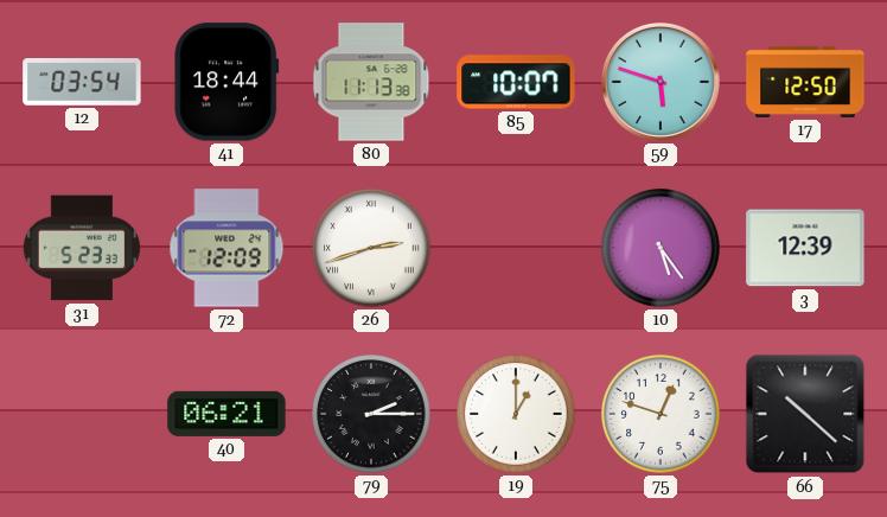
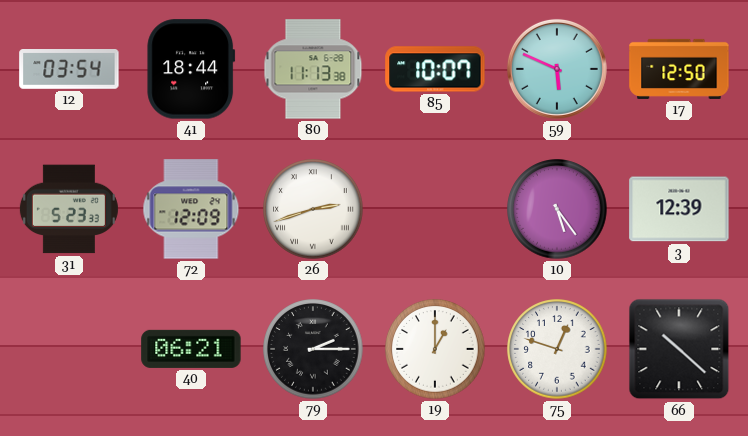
59: 5:48 -> 5:49
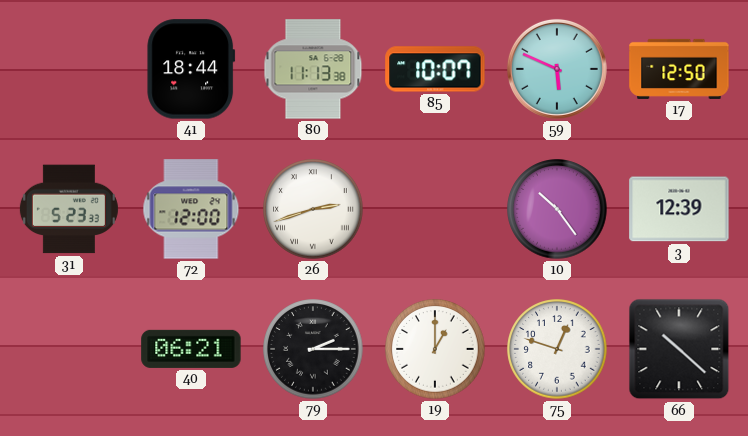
12: 03:54 -> none
72: 12:09 -> 12:00
10: 5:24 -> 10:24
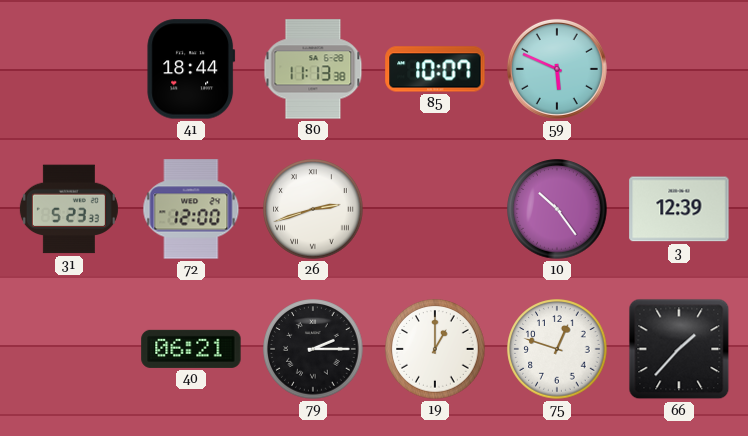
17: 12:50 -> none
66: 10:22 -> 1:37
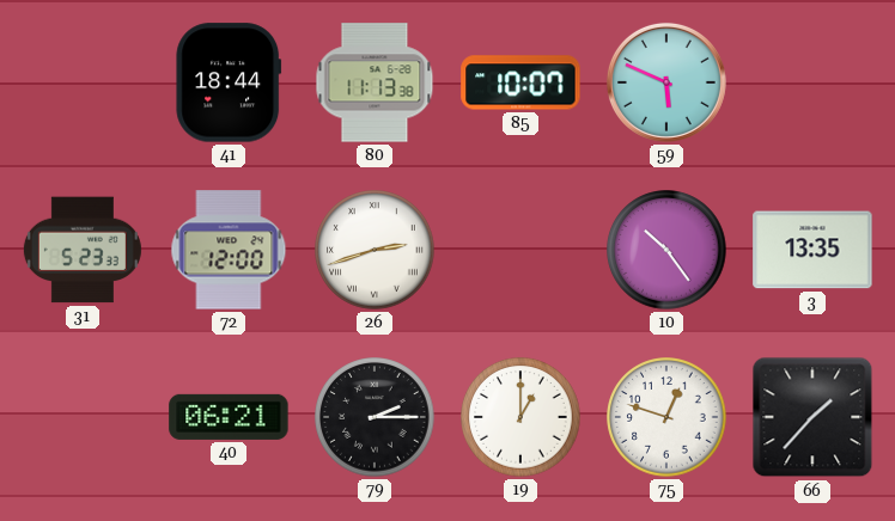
3: 12:39 -> 13:35
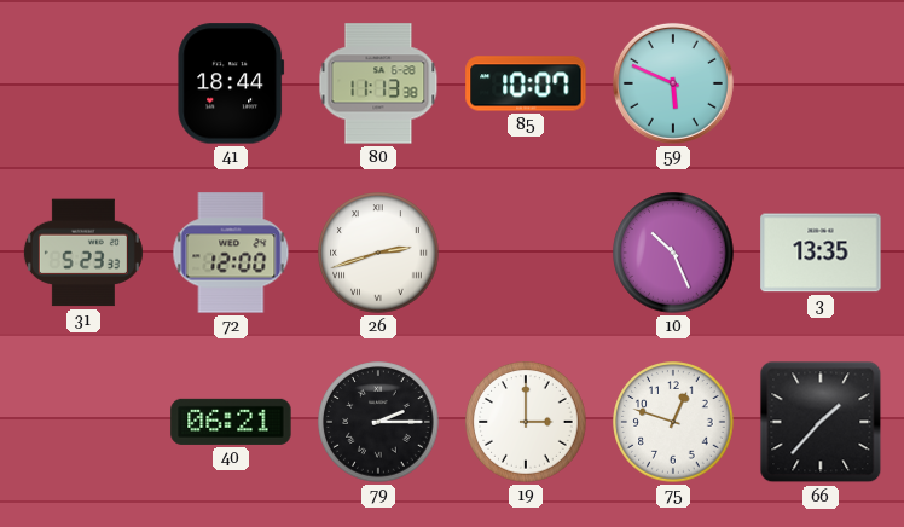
10: 10:24 -> 10:26
19: 1:00 -> 3:00
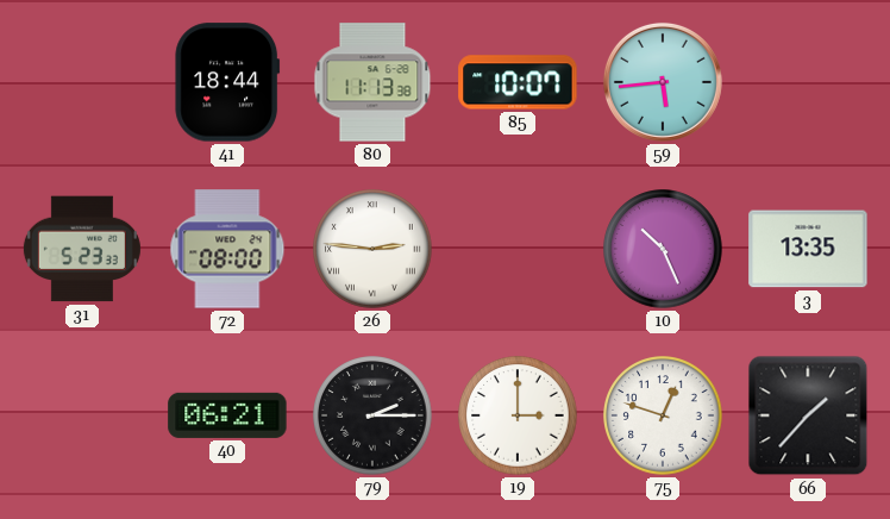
59: 5:49 -> 5:44
72: 12:00 -> 08:00
26: 2:42 -> 2:46
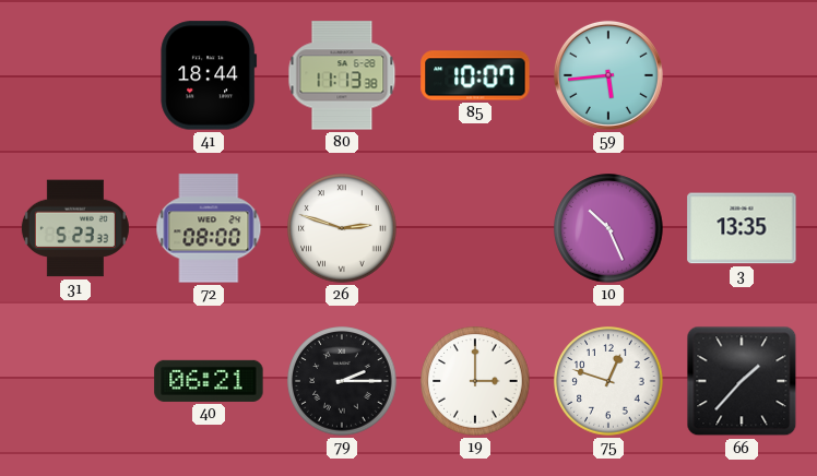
26: 2:46 -> 2:48
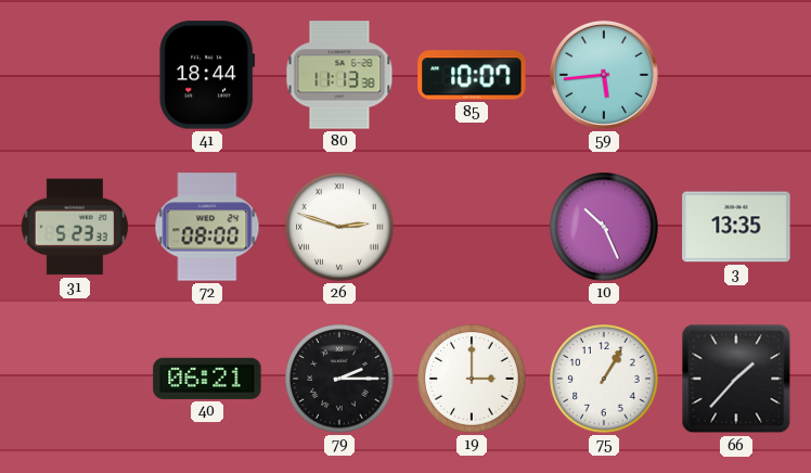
75: 12:48 -> 1:05
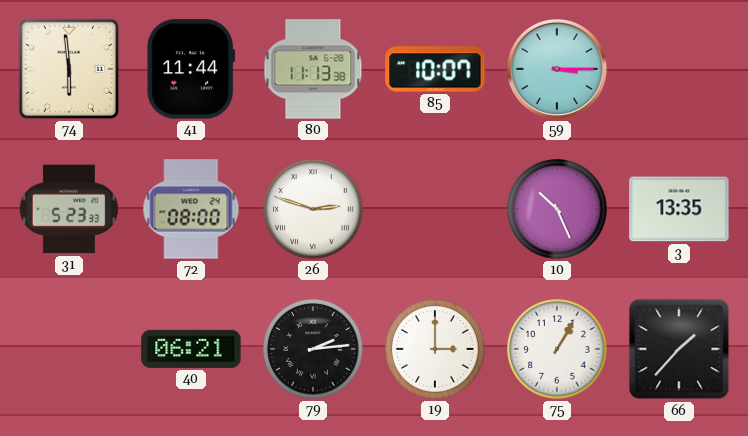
74: none -> 5:59
41: 18:44 -> 11:44
59: 5:44 -> 3:15
79: 2:15 -> 2:14
